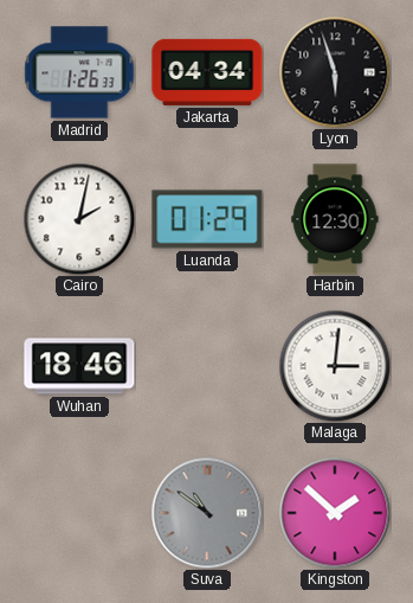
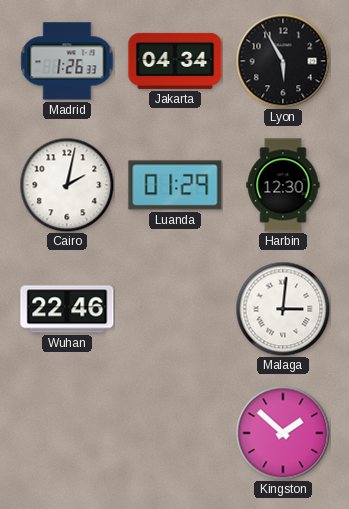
Lyon: 5:57 -> 5:55
Wuhan: 18:46 -> 22:46
Suva: 10:51 -> none
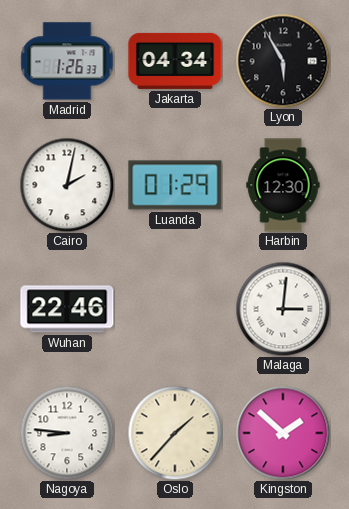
Nagoya: none -> 8:46
Oslo: none -> 1:37
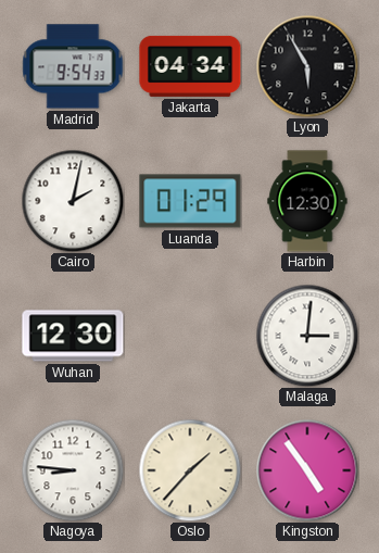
Madrid: 1:26 -> 9:54
Wuhan: 22:46 -> 12:30
Kingston: 1:52 -> 4:54
